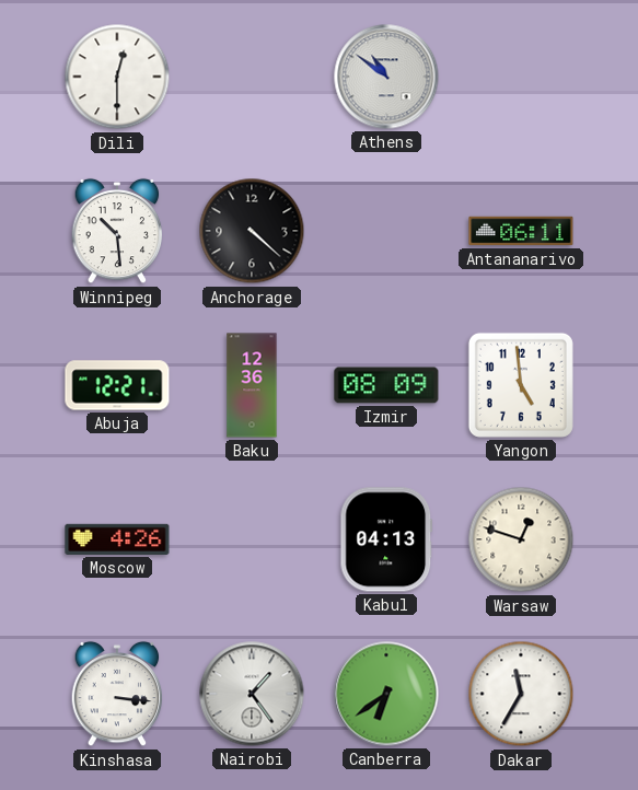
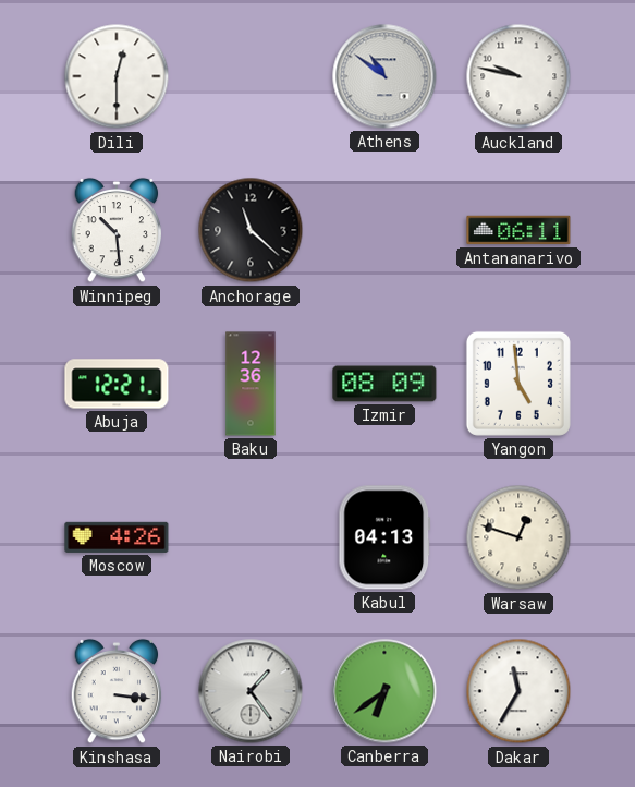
Auckland: none -> 9:47
Anchorage: 4:22 -> 11:22
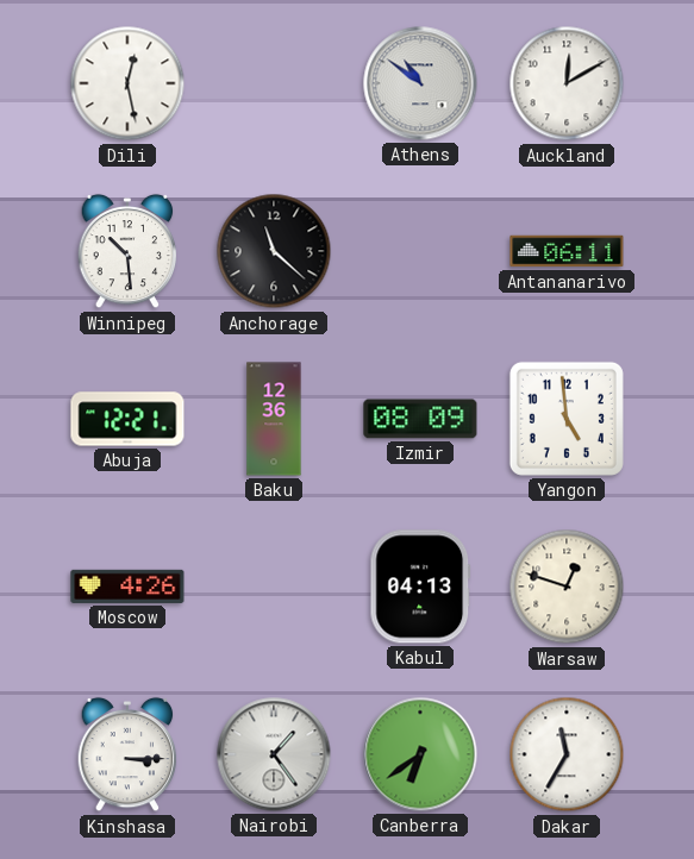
Dili: 12:30 -> 12:28
Auckland: 9:47 -> 12:10
Kinshasa: 3:16 -> 3:15
